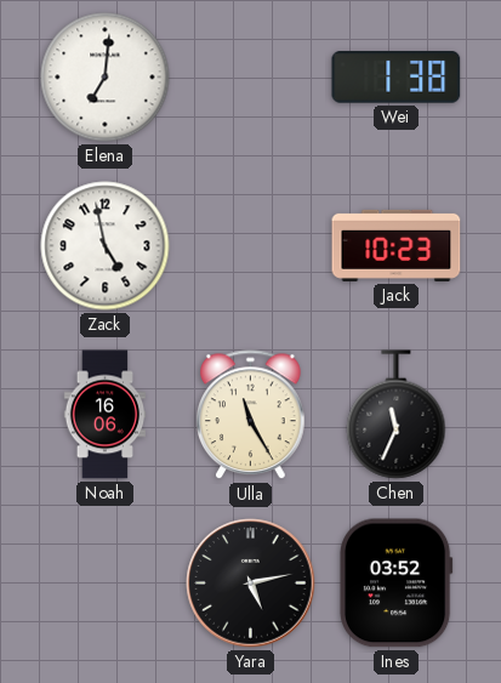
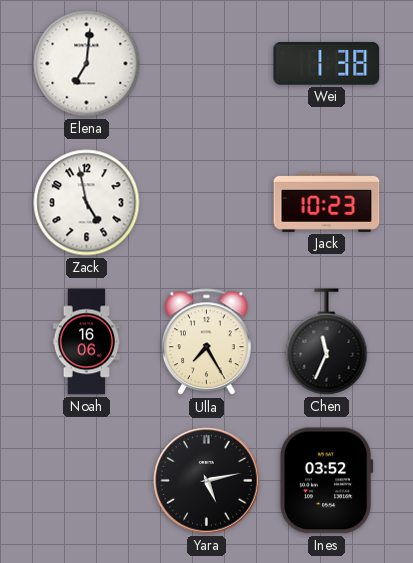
Ulla: 11:25 -> 7:25
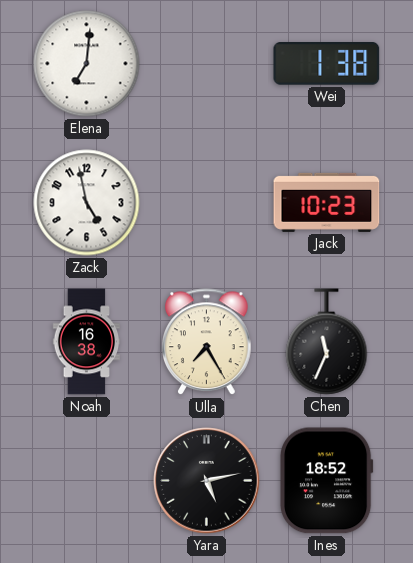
Noah: 16:06 -> 16:38
Ines: 03:52 -> 18:52
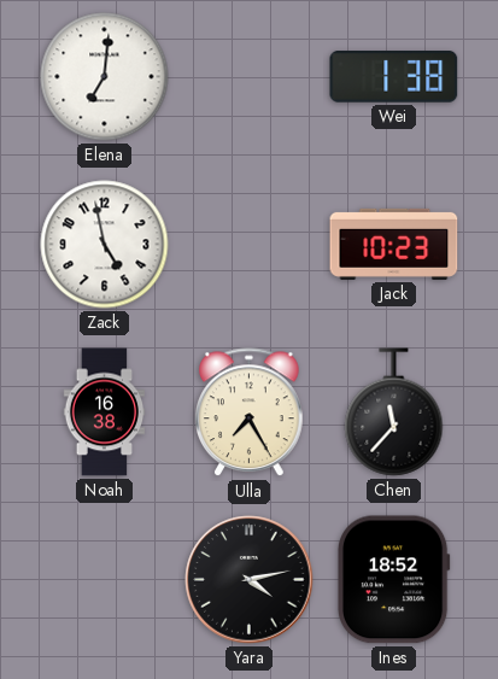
Chen: 11:34 -> 11:37
Yara: 5:13 -> 4:13
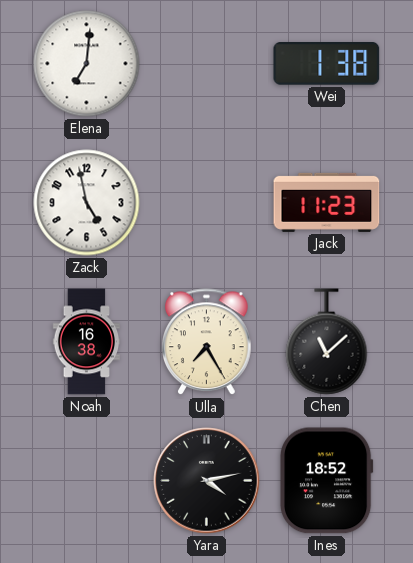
Jack: 10:23 -> 11:23
Chen: 11:37 -> 11:08
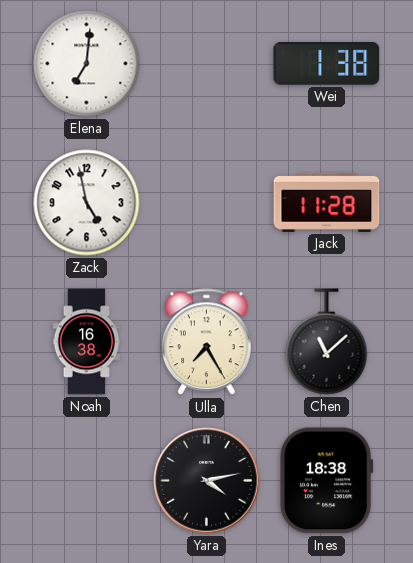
Jack: 11:23 -> 11:28
Ines: 18:52 -> 18:38
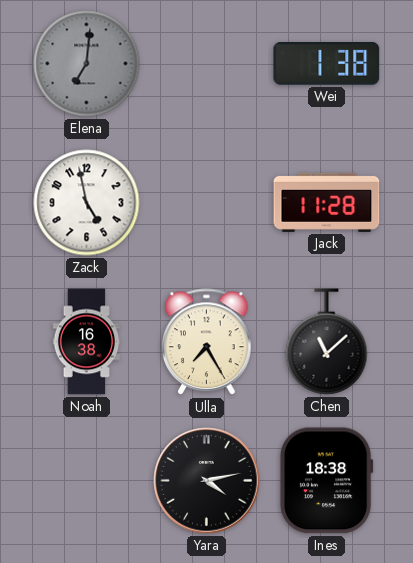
Elena dial: white -> grey
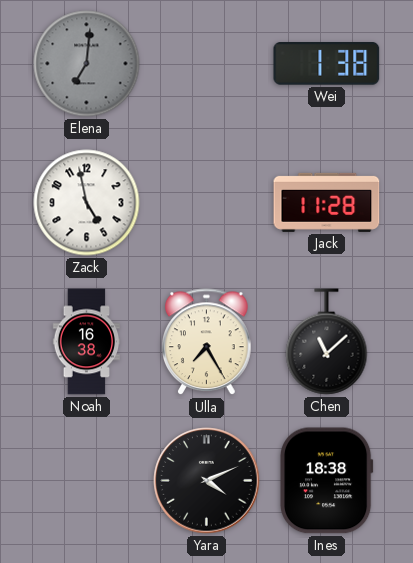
Yara: 4:13 -> 4:11
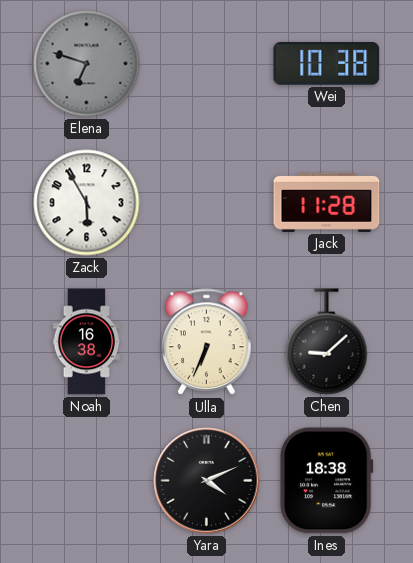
Elena: 7:01 -> 6:48
Wei: 1:38 -> 10:38
Zack: 4:58 -> 5:55
Ulla: 7:25 -> 6:34
Chen: 11:08 -> 9:08
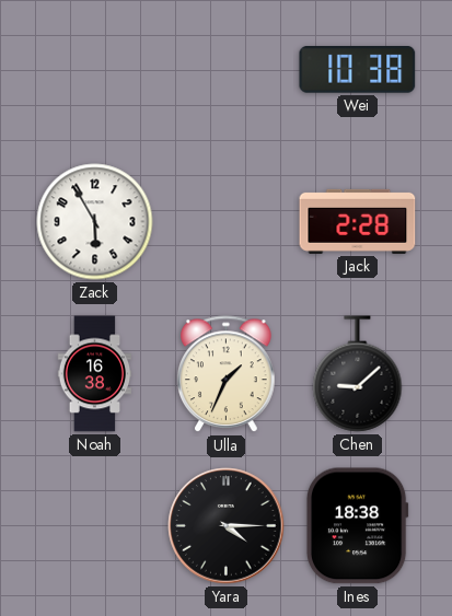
Elena: 6:48 -> none
Jack: 11:28 -> 2:28
Ulla: 6:34 -> 1:34
Yara: 4:11 -> 4:15
